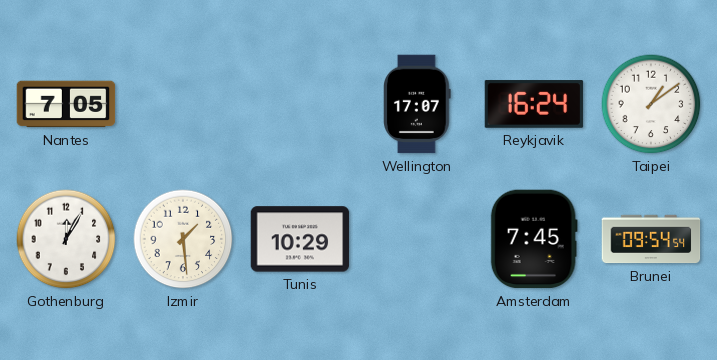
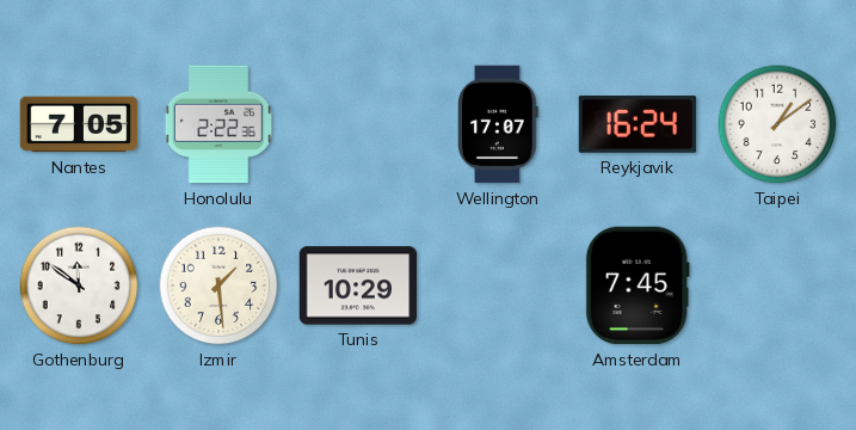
Honolulu: none -> 2:22
Gothenburg: 12:05 -> 11:51
Brunei: 09:54 -> none
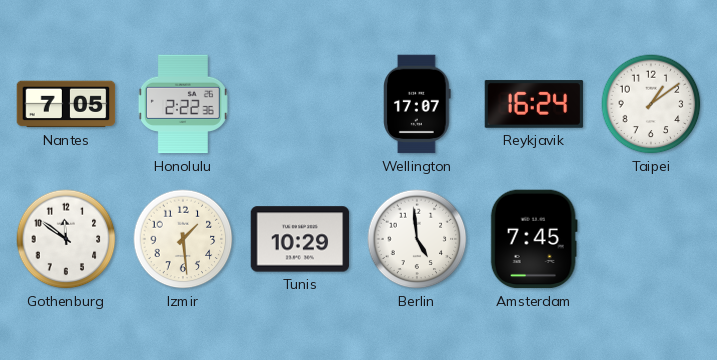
Berlin: none -> 4:59
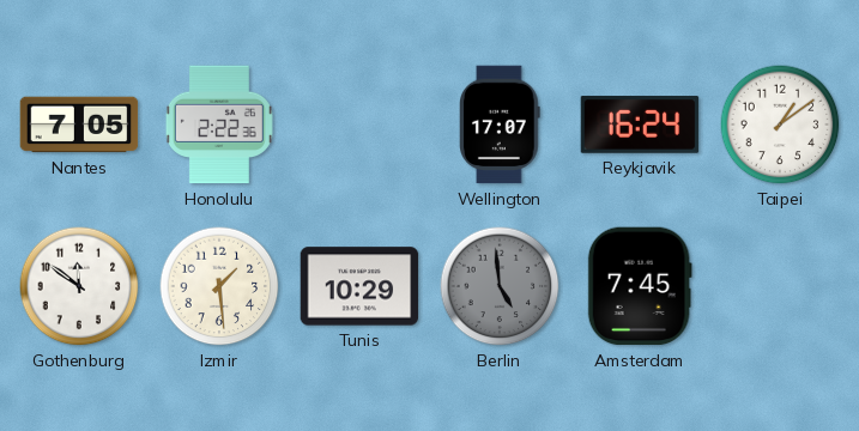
Berlin dial: white -> grey
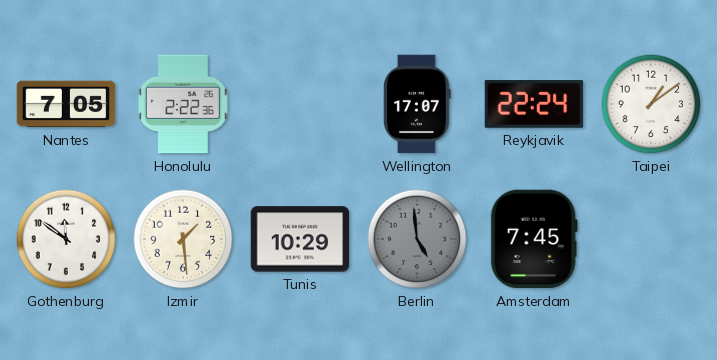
Reykjavik: 16:24 -> 22:24
